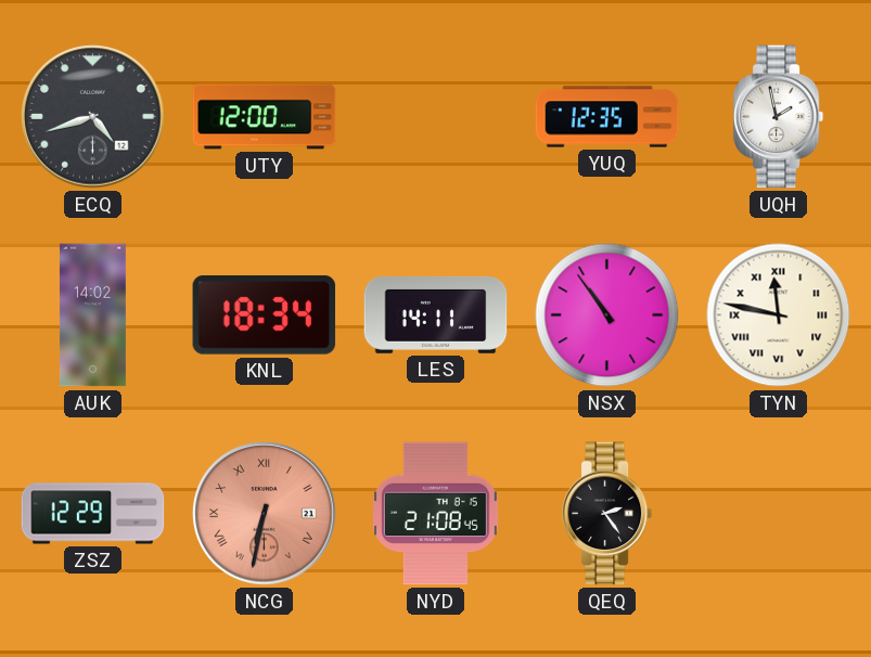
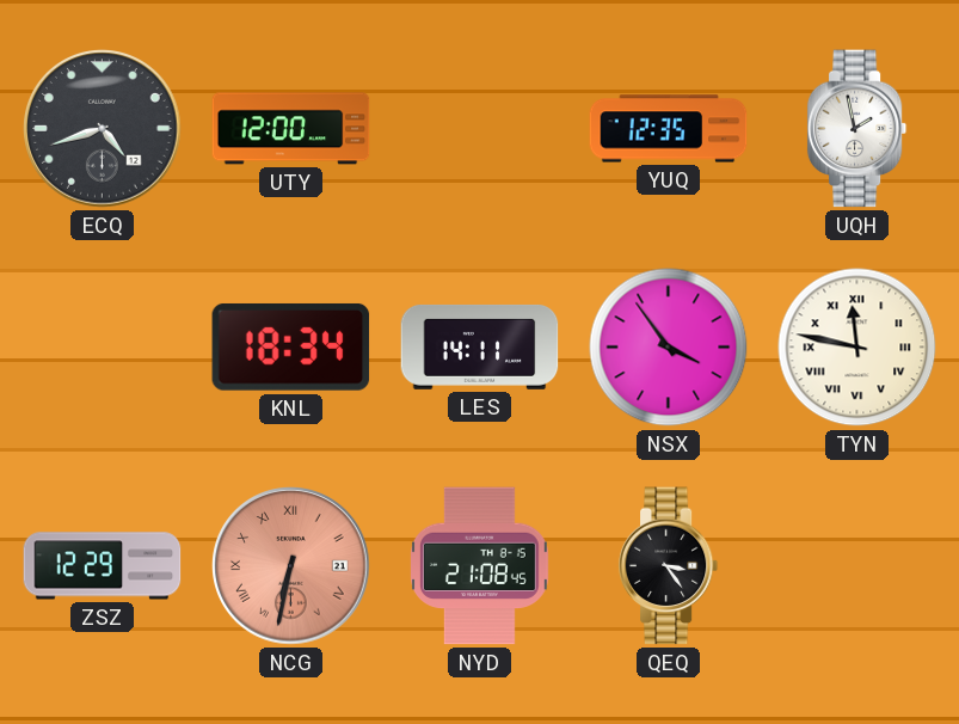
AUK: 14:02 -> none
NSX: 10:54 -> 3:54
QEQ: 2:24 -> 3:24
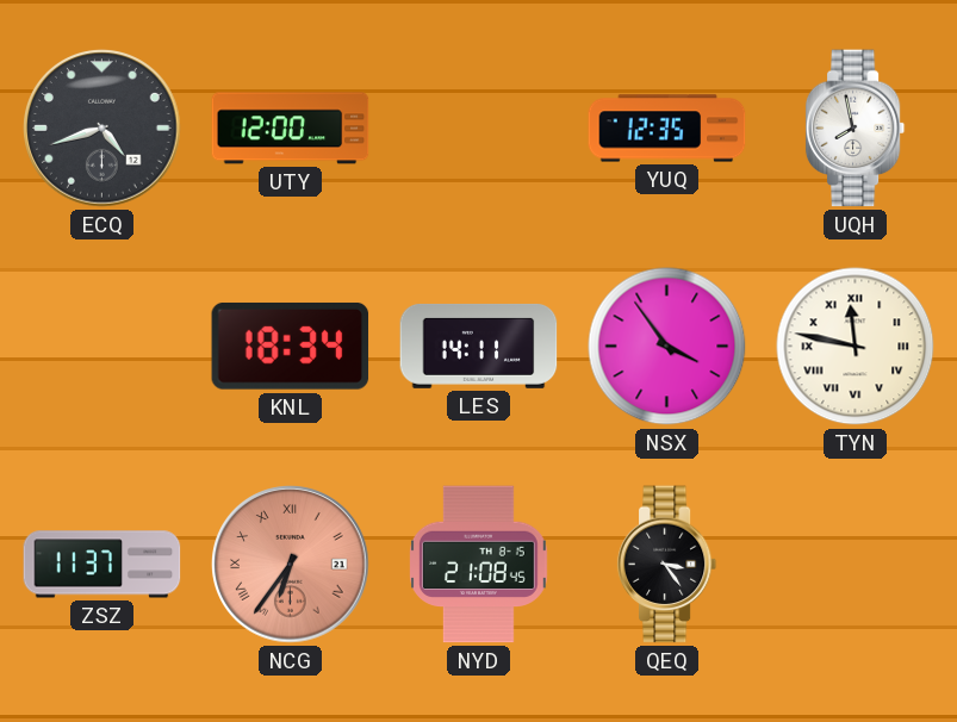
UQH: 1:58 -> 7:58
ZSZ: 12:29 -> 11:37
NCG: 6:32 -> 6:36
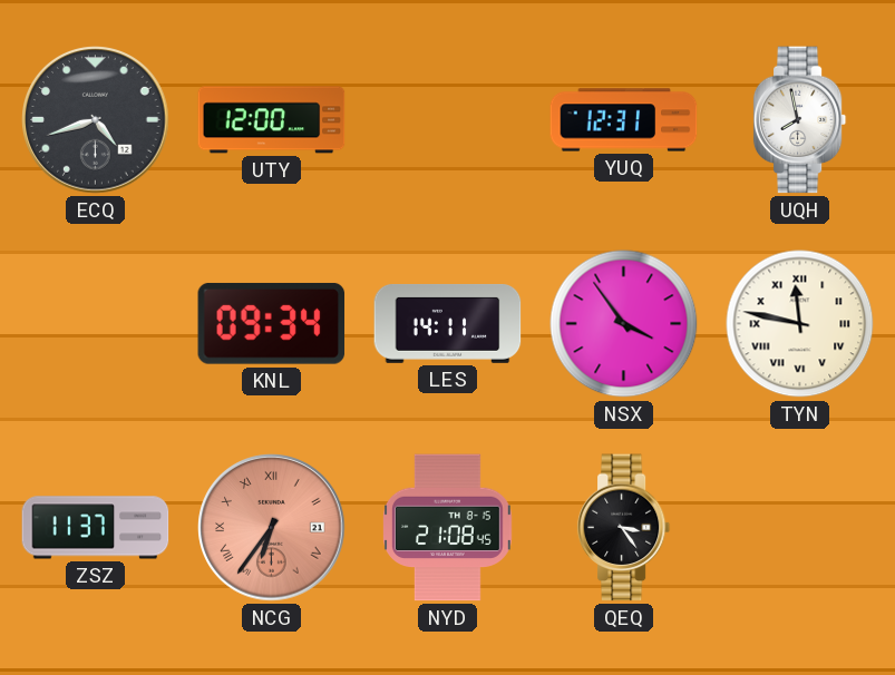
YUQ: 12:35 -> 12:31
KNL: 18:34 -> 09:34
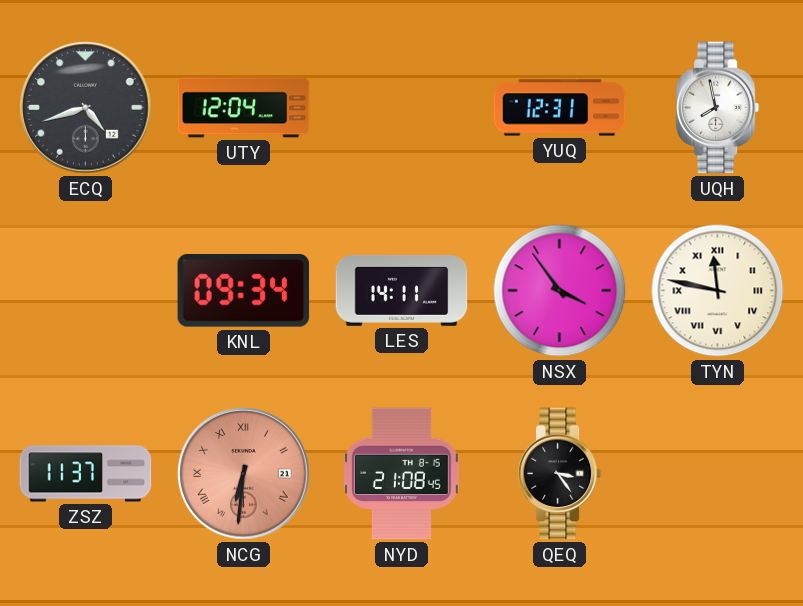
UTY: 12:00 -> 12:04
NCG: 6:36 -> 6:31
